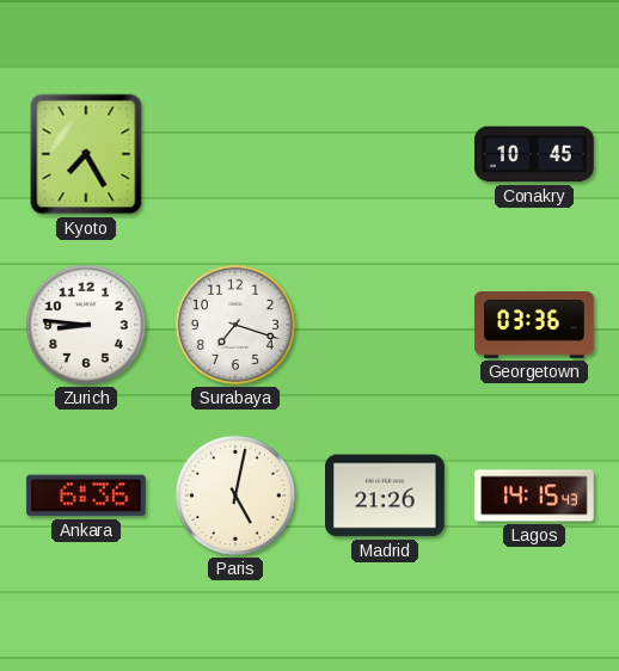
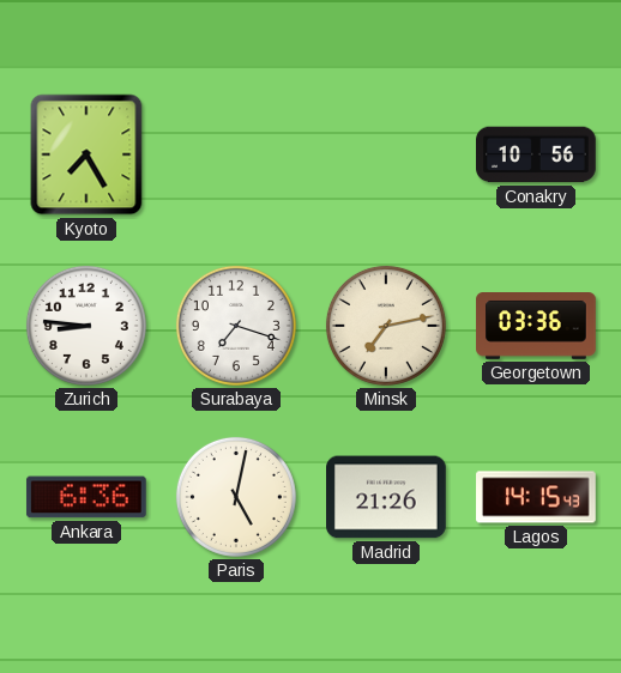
Conakry: 10:45 -> 10:56
Minsk: none -> 7:13
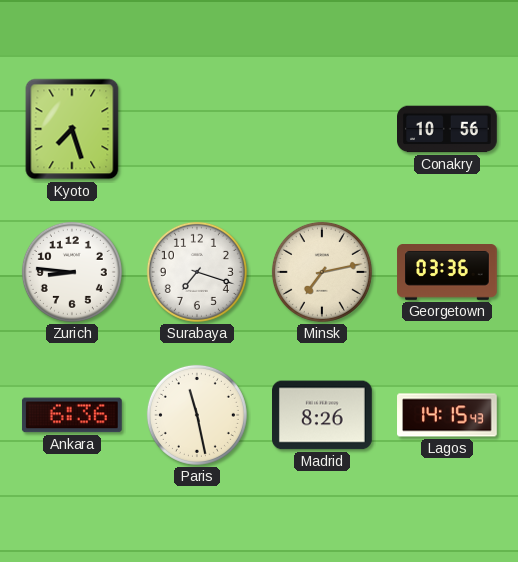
Kyoto: 7:25 -> 7:27
Paris: 5:02 -> 11:28
Madrid: 21:26 -> 8:26
